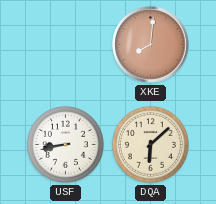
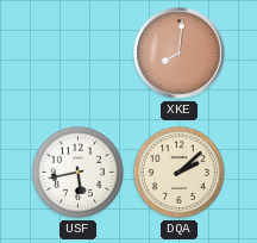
USF: 8:43 -> 5:43
DQA: 6:08 -> 2:08
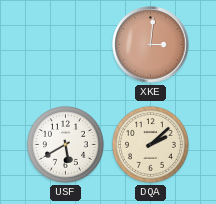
XKE: 8:01 -> 3:01
USF: 5:43 -> 5:40
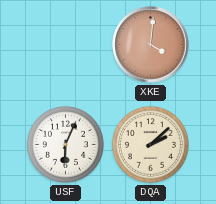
XKE: 3:01 -> 4:01
USF: 5:40 -> 6:04
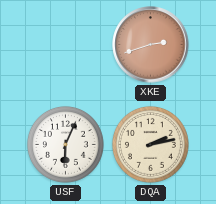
XKE: 4:01 -> 2:42
DQA: 2:08 -> 2:13
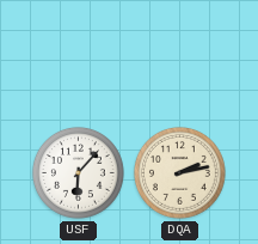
XKE: 2:42 -> none
USF: 6:04 -> 6:07
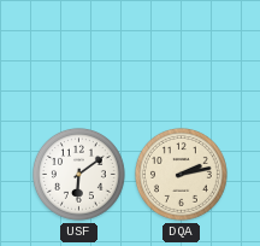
USF: 6:07 -> 6:09
